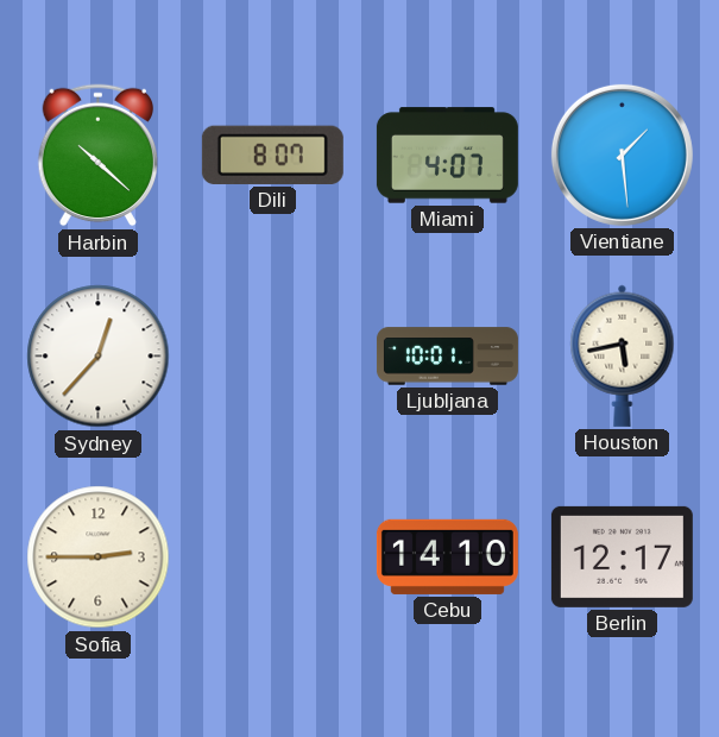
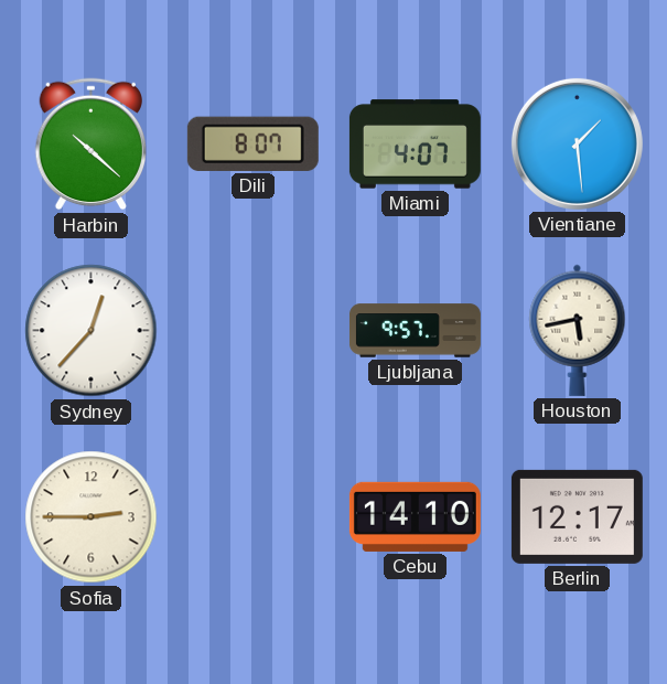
Ljubljana: 10:01 -> 9:57
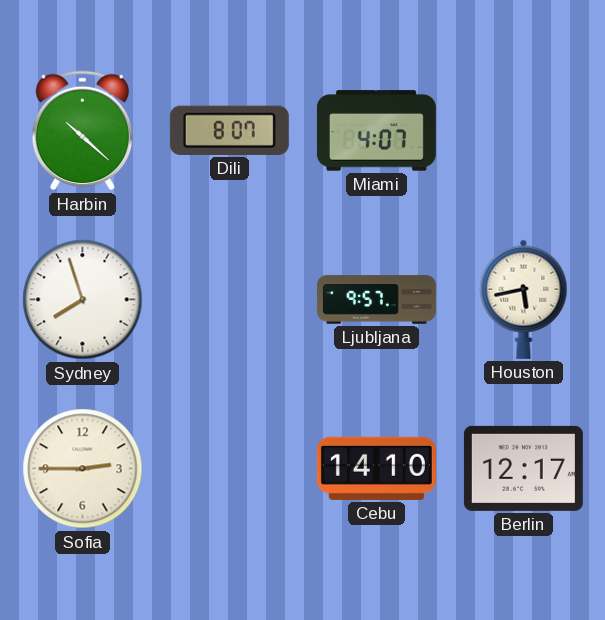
Vientiane: 1:29 -> none
Sydney: 12:37 -> 7:57
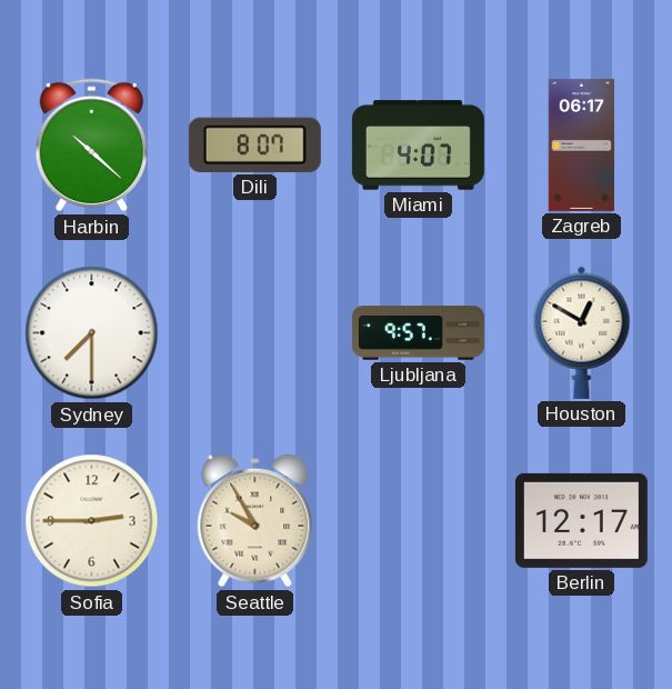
Zagreb: none -> 06:17
Sydney: 7:57 -> 7:30
Houston: 5:43 -> 12:50
Seattle: none -> 9:55
Cebu: 14:10 -> none
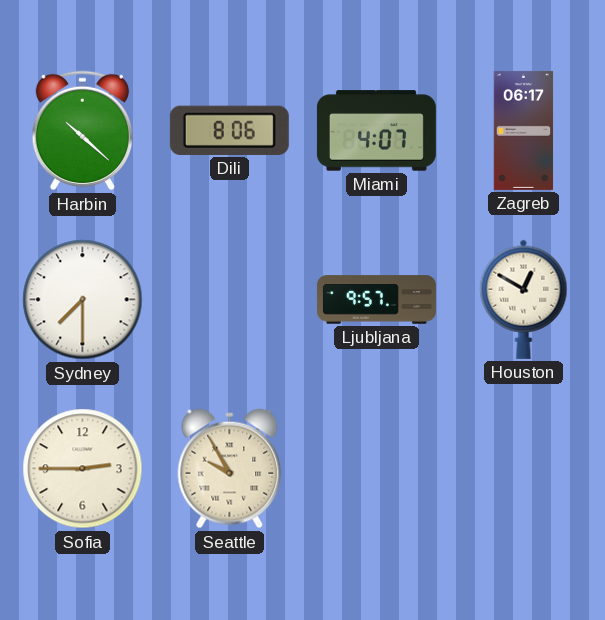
Dili: 8:07 -> 8:06
Berlin: 12:17 -> none
